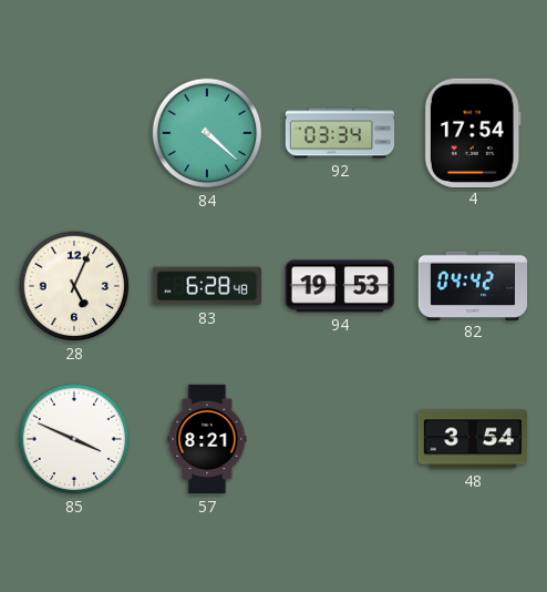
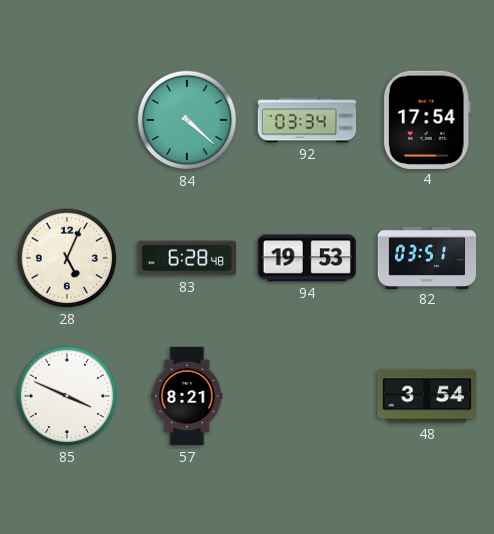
82: 04:42 -> 03:51
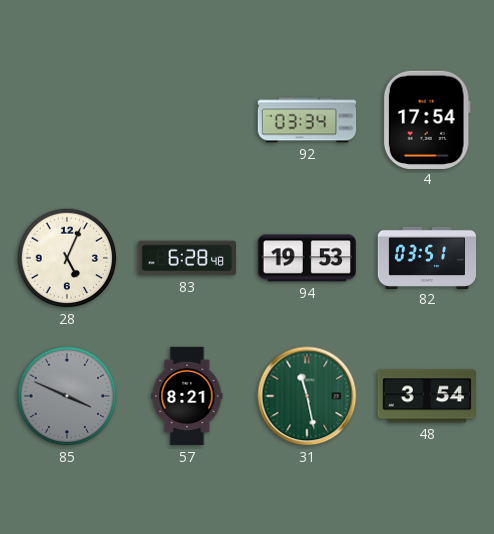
84: 4:22 -> none
85 dial: white -> grey
31: none -> 11:28
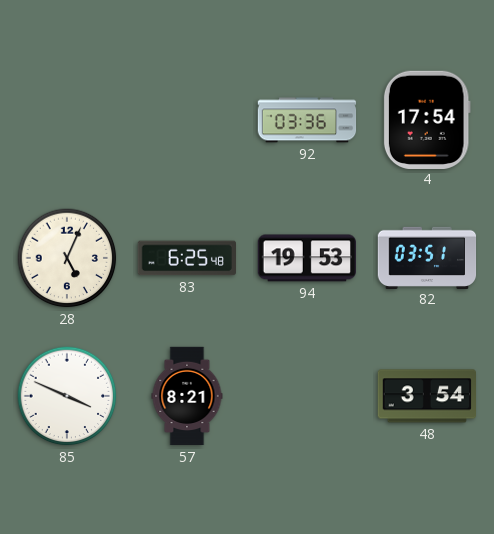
92: 03:34 -> 03:36
83: 6:28 -> 6:25
85 dial: grey -> white
31: 11:28 -> none
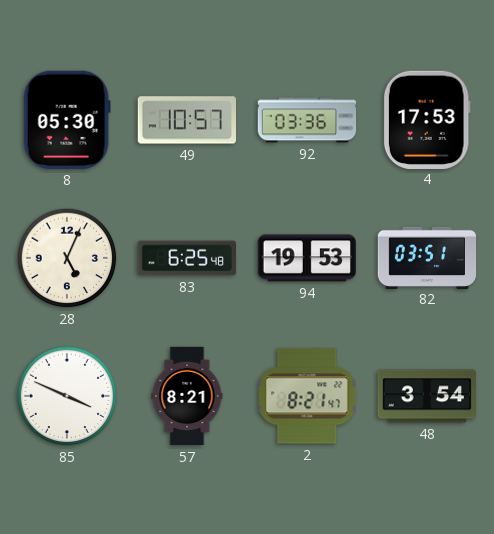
8: none -> 05:30
49: none -> 10:57
4: 17:54 -> 17:53
2: none -> 8:21
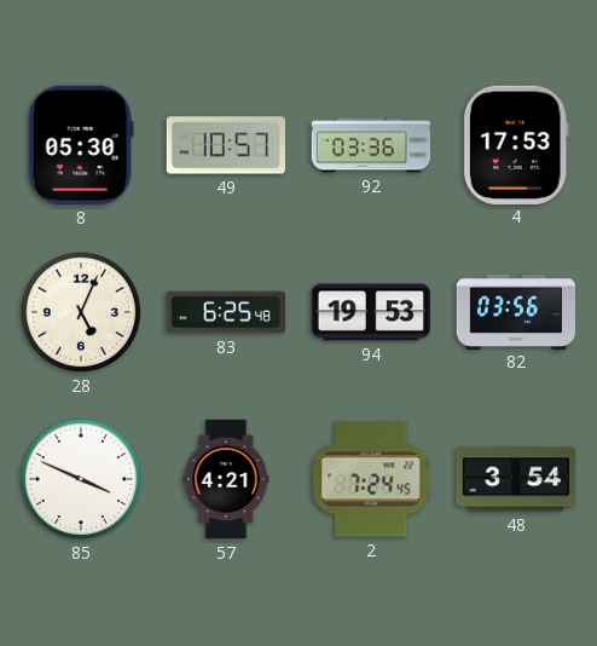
82: 03:51 -> 03:56
57: 8:21 -> 4:21
2: 8:21 -> 7:24
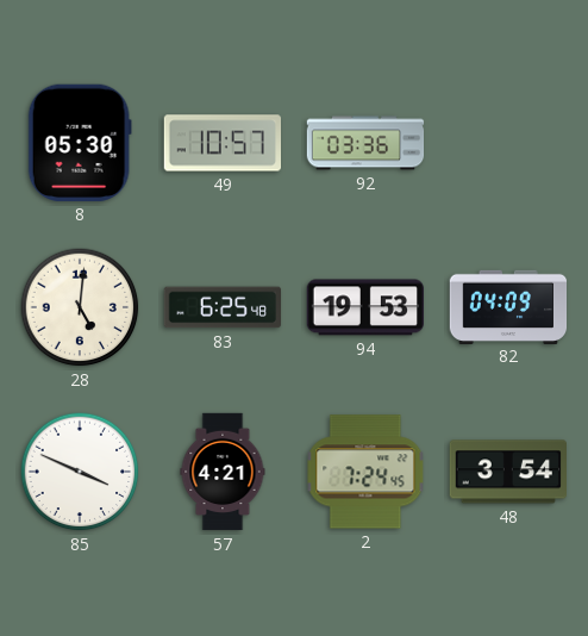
4: 17:53 -> none
28: 5:04 -> 5:01
82: 03:56 -> 04:09
